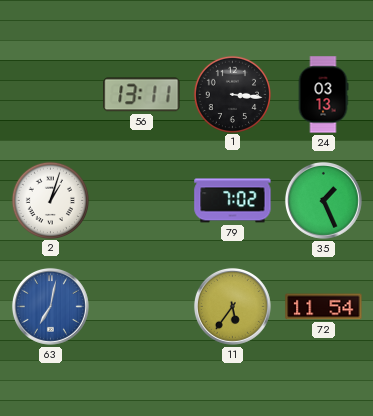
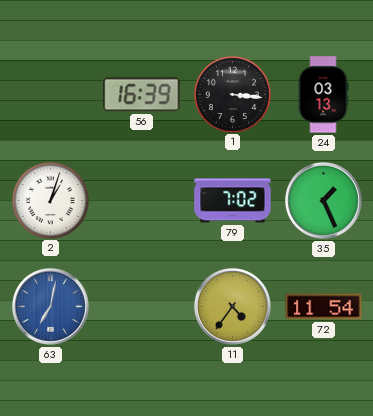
56: 13:11 -> 16:39
11: 5:36 -> 4:36
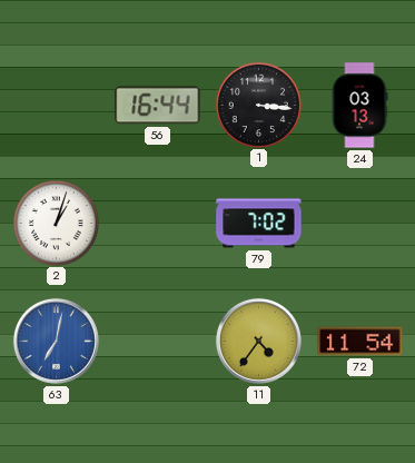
56: 16:39 -> 16:44
35: 1:26 -> none
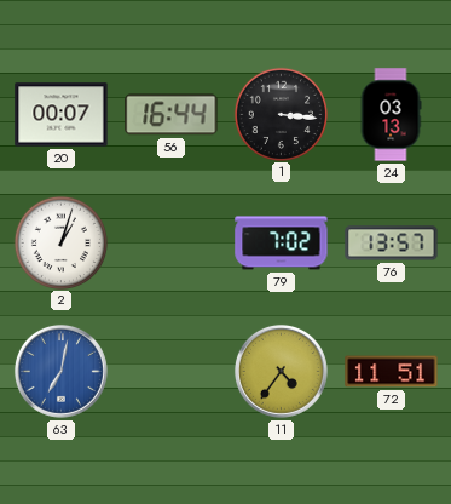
20: none -> 00:07
76: none -> 13:57
72: 11:54 -> 11:51
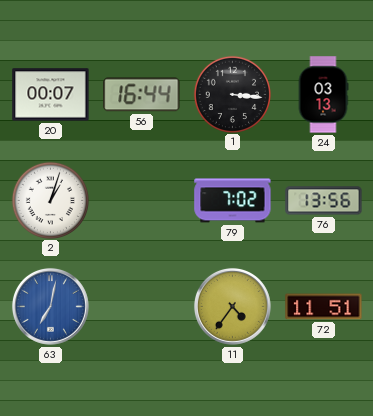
76: 13:57 -> 13:56
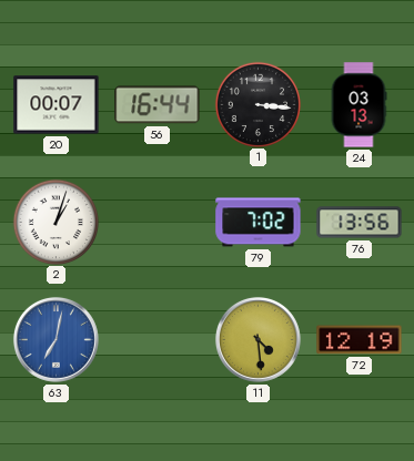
11: 4:36 -> 4:29
72: 11:51 -> 12:19
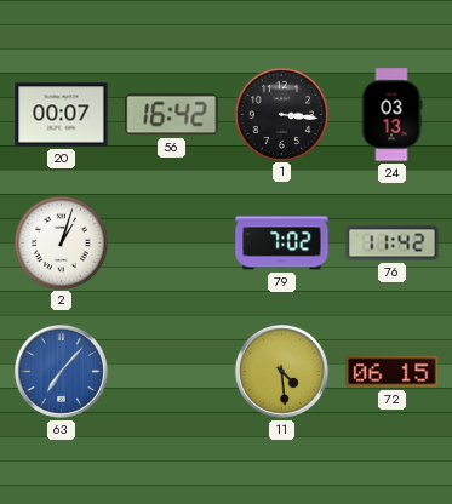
56: 16:44 -> 16:42
76: 13:56 -> 11:42
63: 7:02 -> 7:07
72: 12:19 -> 06:15
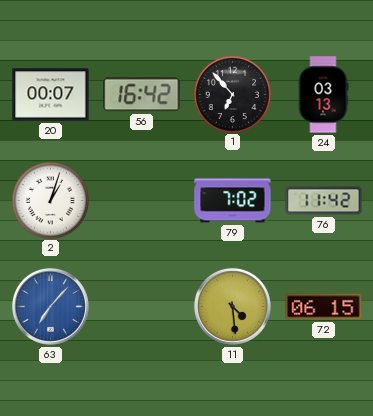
1: 3:16 -> 6:53
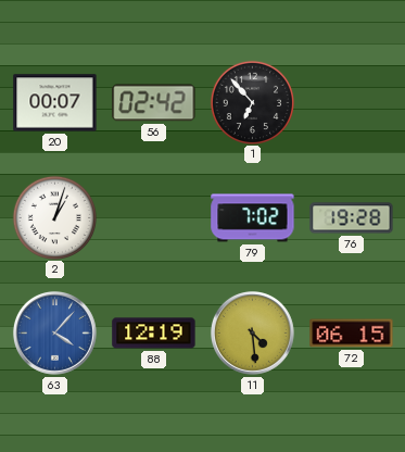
56: 16:42 -> 02:42
24: 03:13 -> none
76: 11:42 -> 19:28
63: 7:07 -> 4:07
88: none -> 12:19
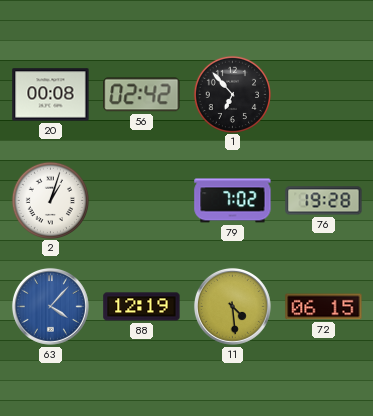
20: 00:07 -> 00:08
